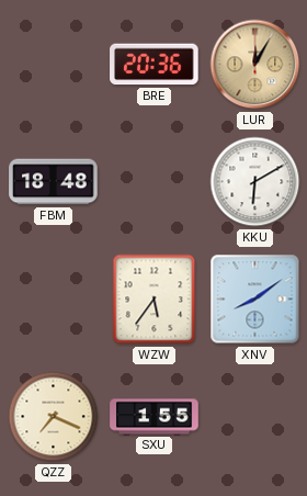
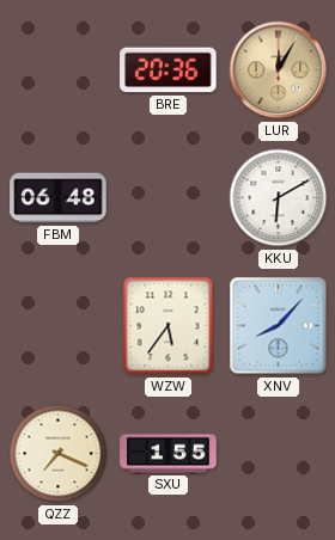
FBM: 18:48 -> 06:48
XNV: 8:09 -> 8:07
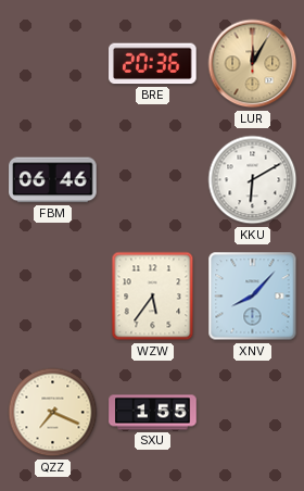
FBM: 06:48 -> 06:46
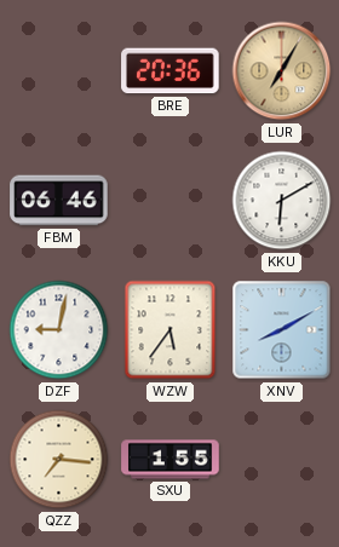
LUR: 12:05 -> 7:05
DZF: none -> 9:02
XNV: 8:07 -> 8:10
QZZ: 7:19 -> 7:16
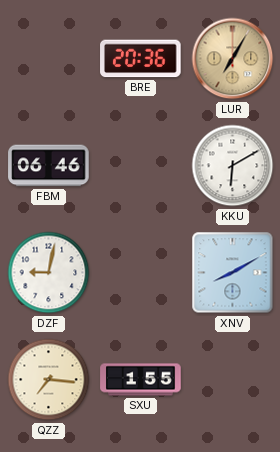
WZW: 5:36 -> none
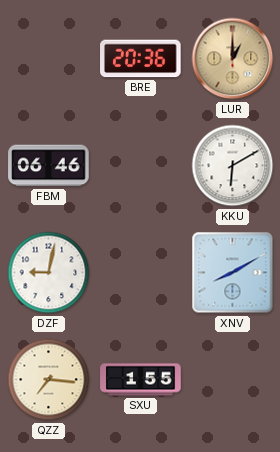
LUR: 7:05 -> 1:00
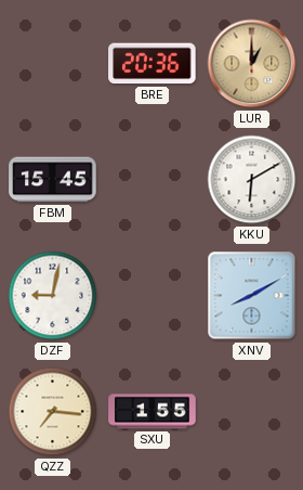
FBM: 06:46 -> 15:45
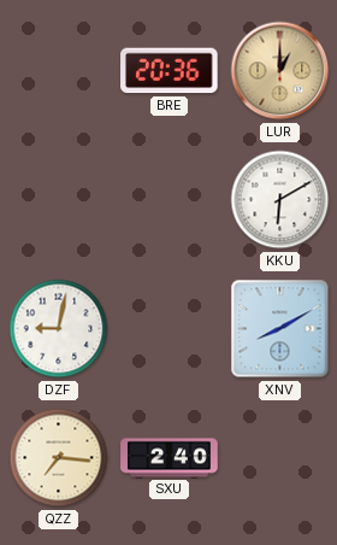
FBM: 15:45 -> none
SXU: 1:55 -> 2:40
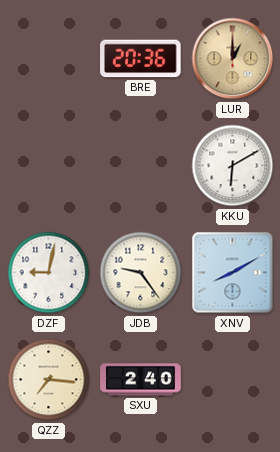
JDB: none -> 9:24
